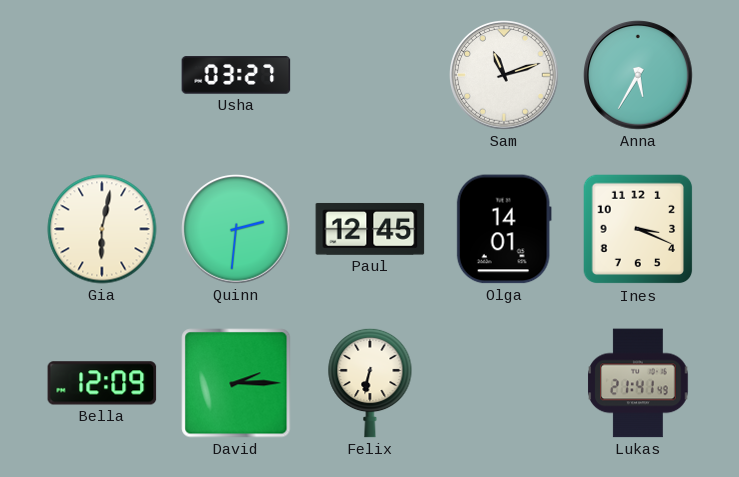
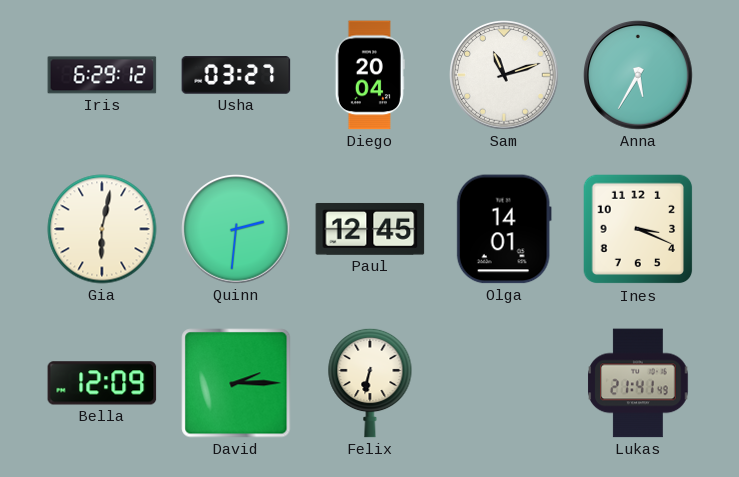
Iris: none -> 6:29
Diego: none -> 20:04
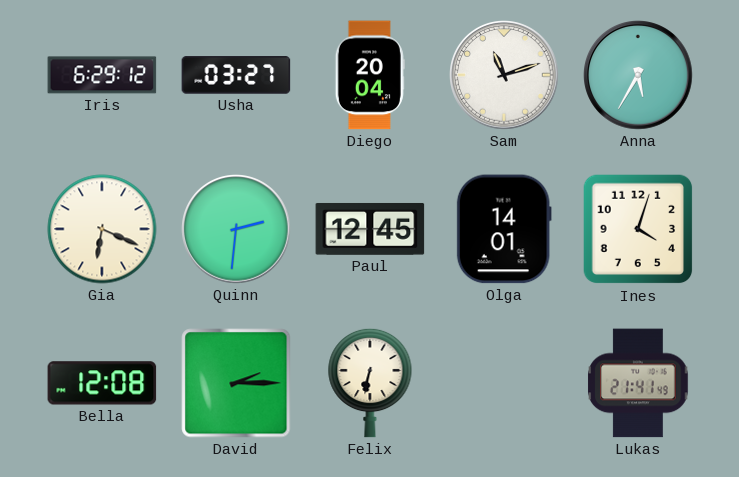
Gia: 6:02 -> 6:19
Ines: 3:19 -> 4:03
Bella: 12:09 -> 12:08
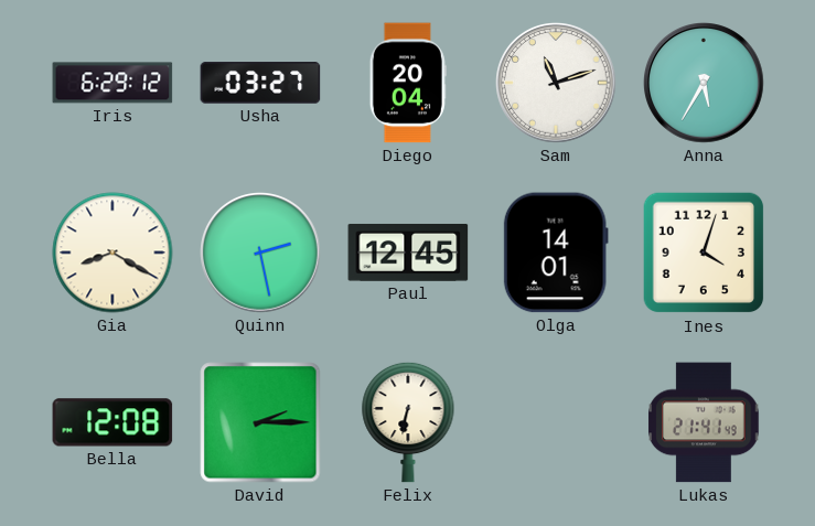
Gia: 6:19 -> 8:20
Quinn: 2:31 -> 2:28
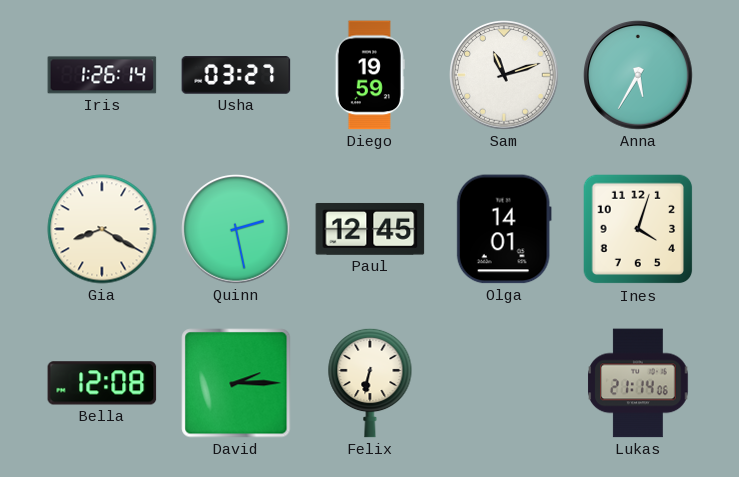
Iris: 6:29 -> 1:26
Diego: 20:04 -> 19:59
Lukas: 21:41 -> 21:14
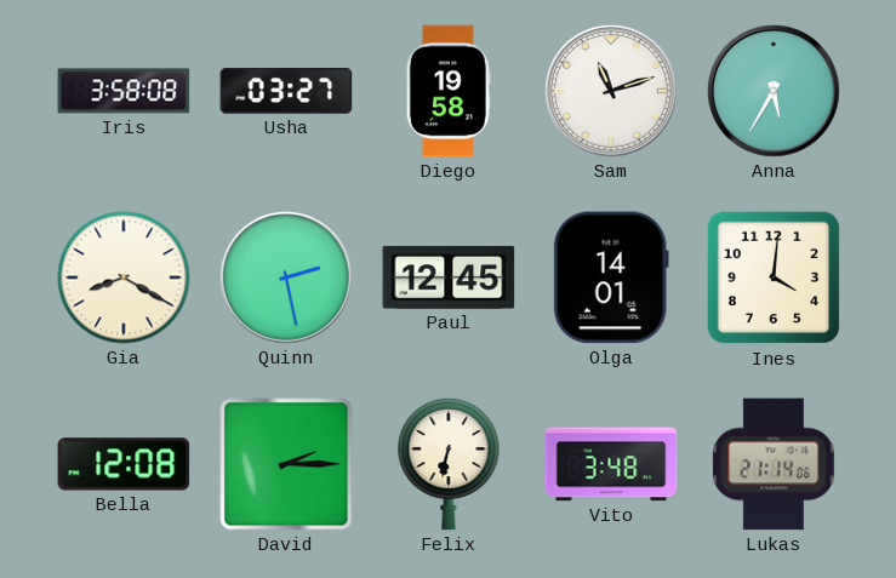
Iris: 1:26 -> 3:58
Diego: 19:59 -> 19:58
Ines: 4:03 -> 4:01
Vito: none -> 3:48
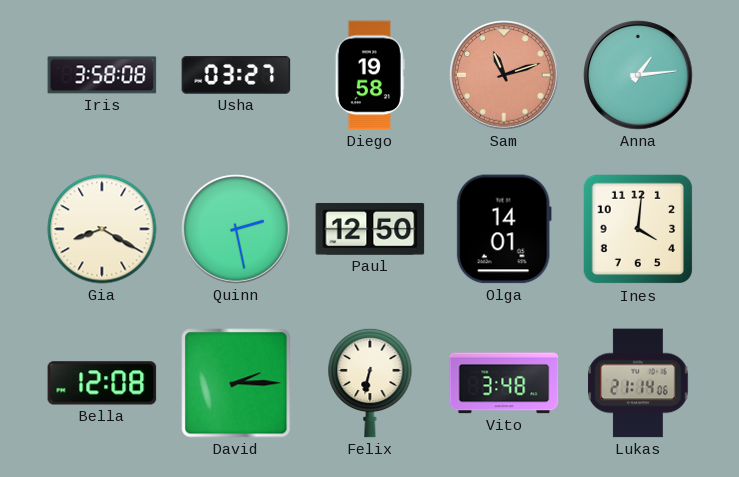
Sam dial: white -> salmon
Anna: 5:35 -> 1:14
Paul: 12:45 -> 12:50
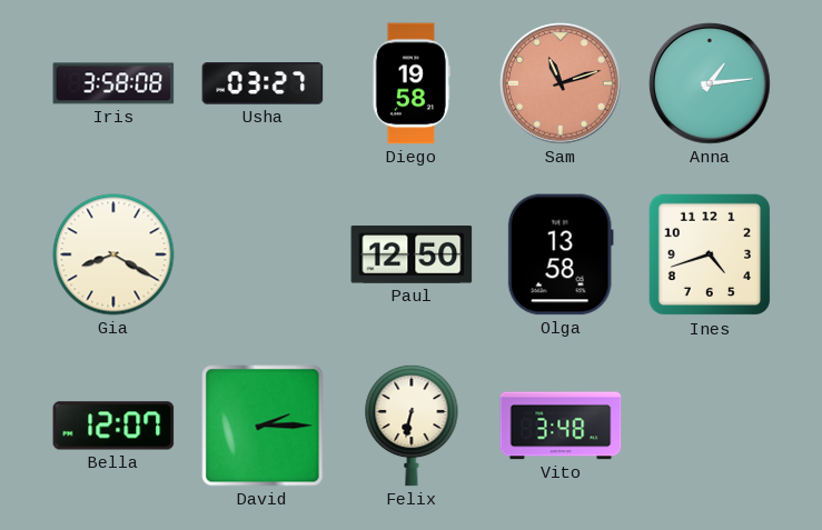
Quinn: 2:28 -> none
Olga: 14:01 -> 13:58
Ines: 4:01 -> 4:42
Bella: 12:08 -> 12:07
Lukas: 21:14 -> none
